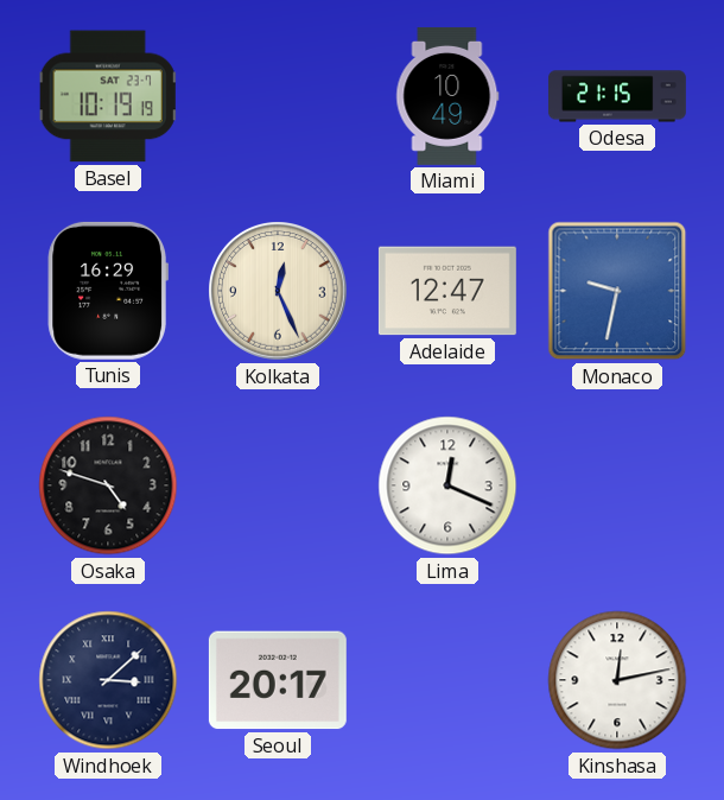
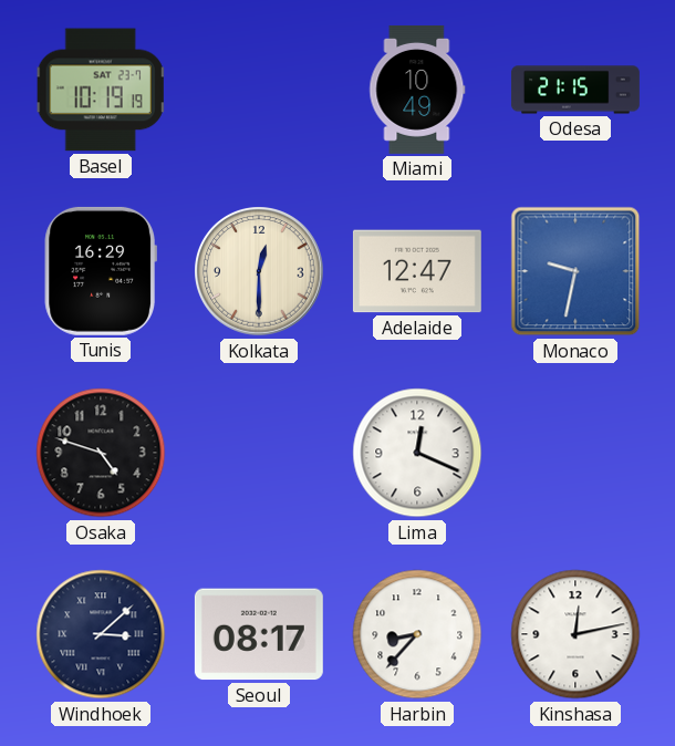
Kolkata: 12:26 -> 12:30
Seoul: 20:17 -> 08:17
Harbin: none -> 8:37
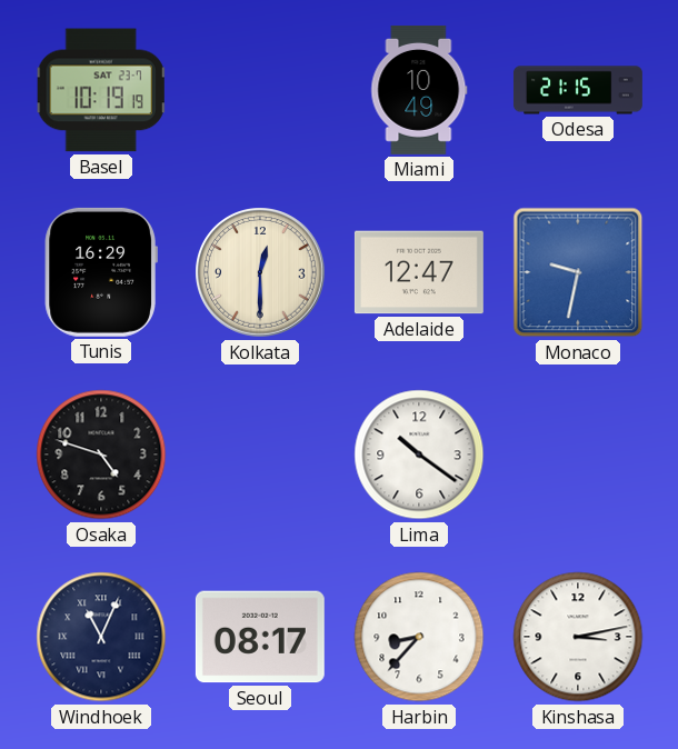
Lima: 12:19 -> 10:21
Windhoek: 3:08 -> 11:04
Kinshasa: 12:13 -> 3:13
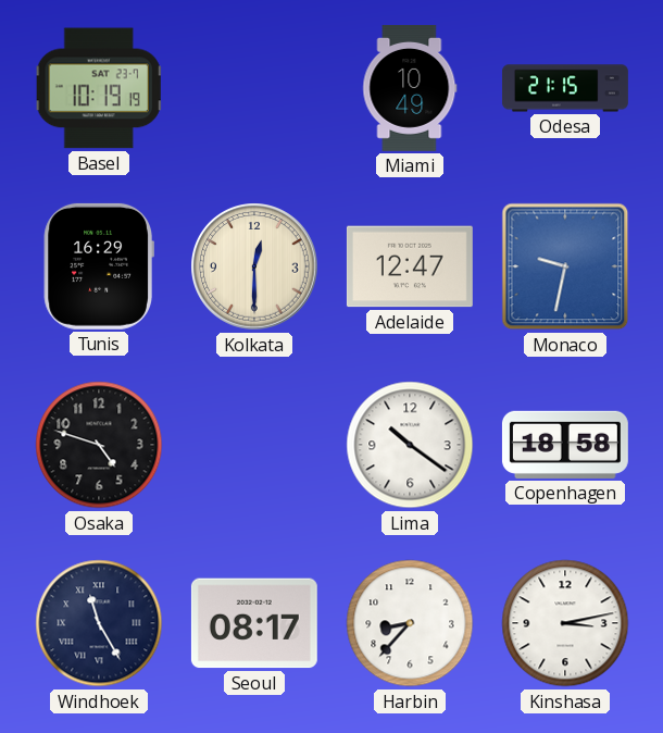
Copenhagen: none -> 18:58
Windhoek: 11:04 -> 11:25
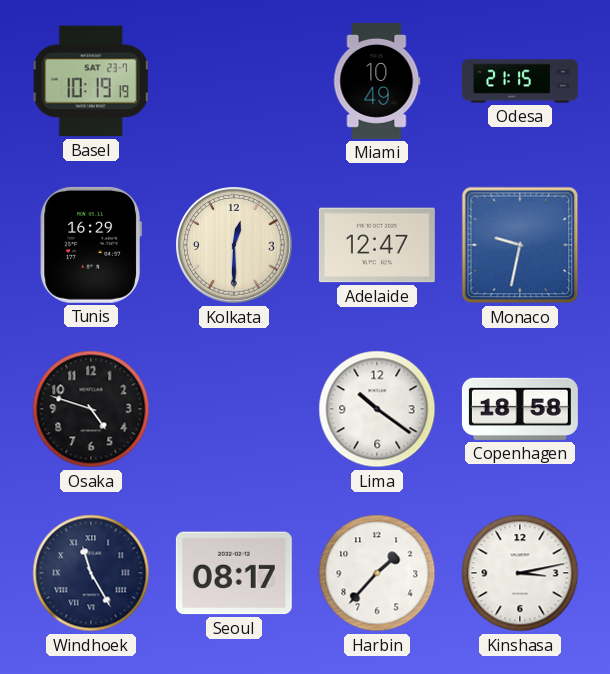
Harbin: 8:37 -> 1:37
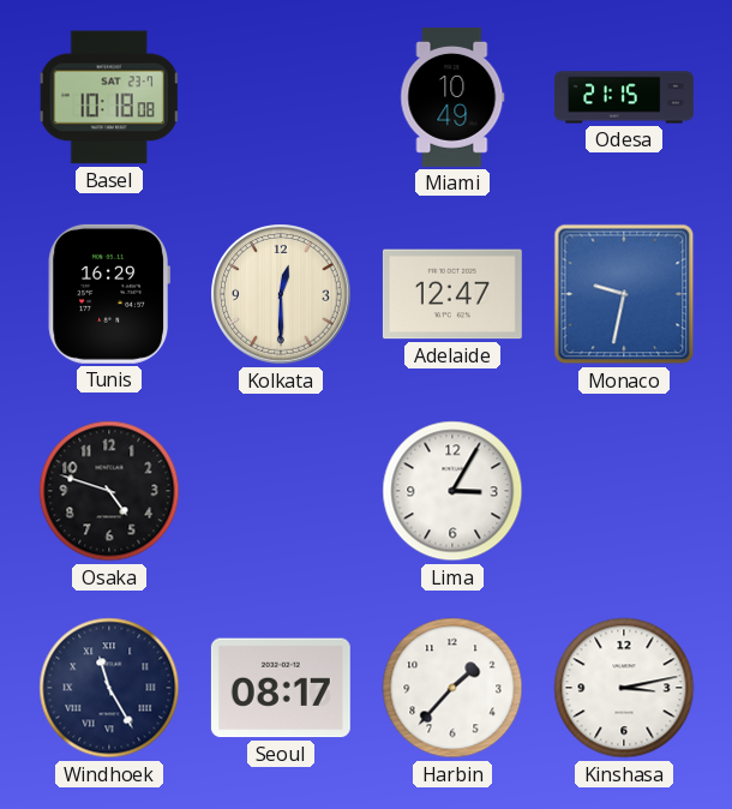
Basel: 10:19 -> 10:18
Lima: 10:21 -> 3:05
Copenhagen: 18:58 -> none
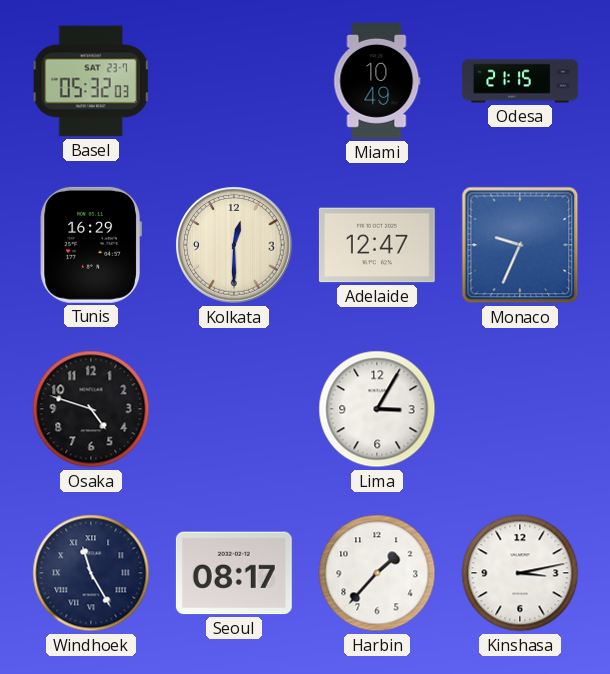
Basel: 10:18 -> 05:32
Monaco: 9:32 -> 9:34
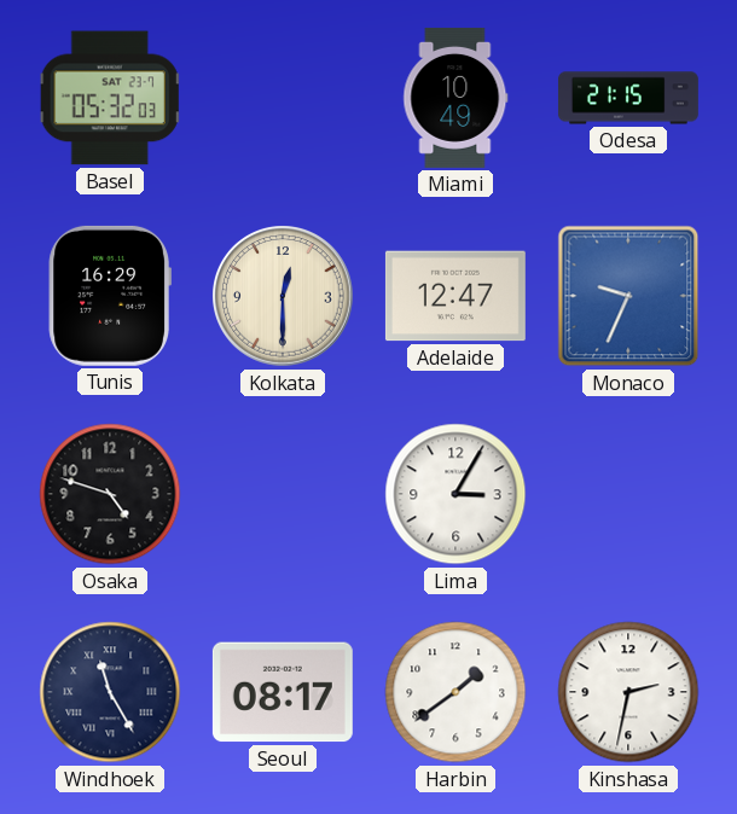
Harbin: 1:37 -> 1:39
Kinshasa: 3:13 -> 2:32
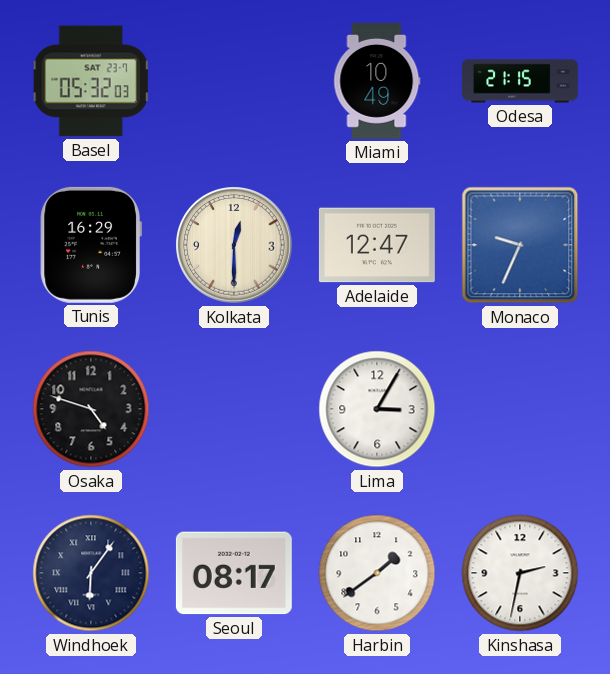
Windhoek: 11:25 -> 6:06
